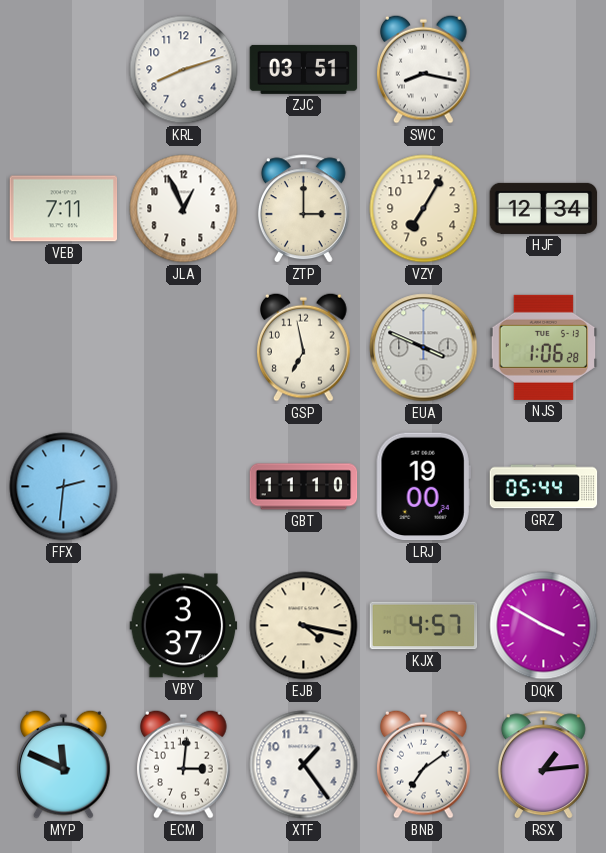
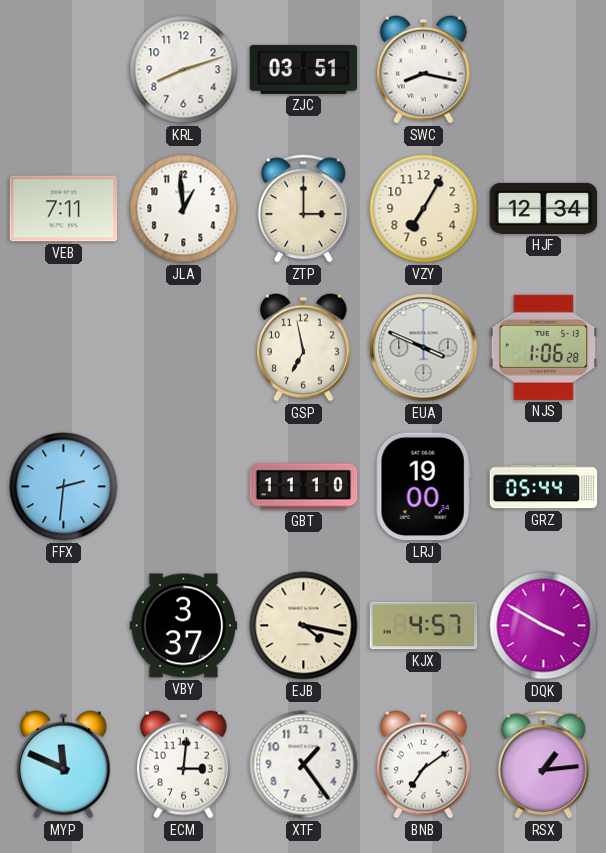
JLA: 12:56 -> 12:59
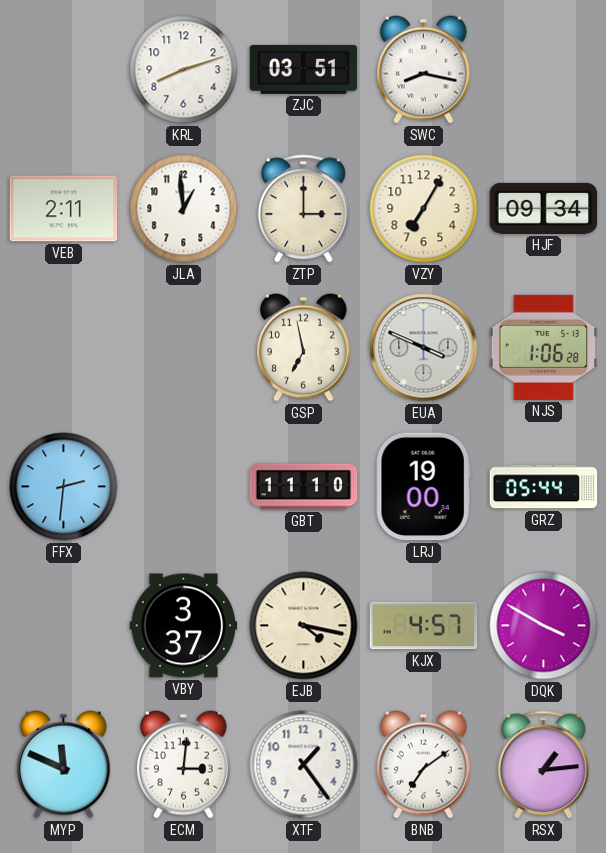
VEB: 7:11 -> 2:11
HJF: 12:34 -> 09:34
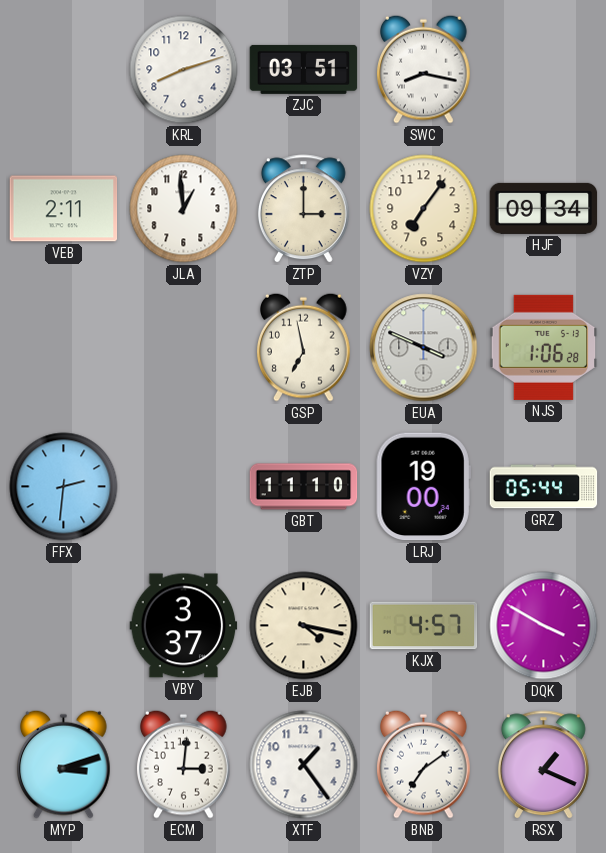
VZY: 7:05 -> 7:06
MYP: 11:49 -> 3:12
RSX: 1:14 -> 1:19
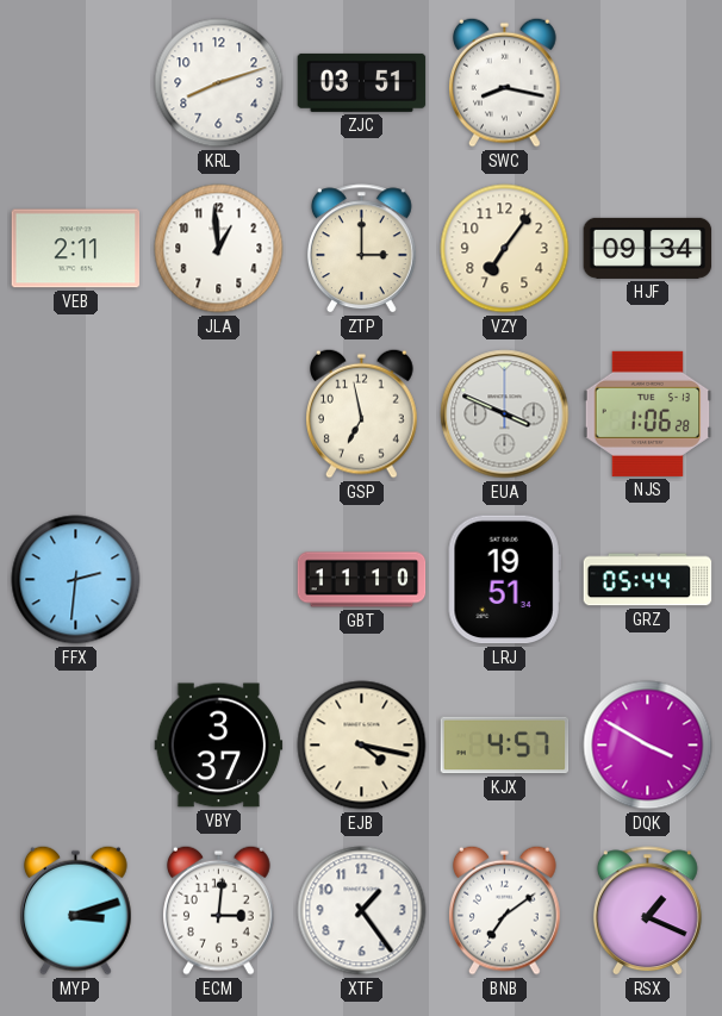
LRJ: 19:00 -> 19:51
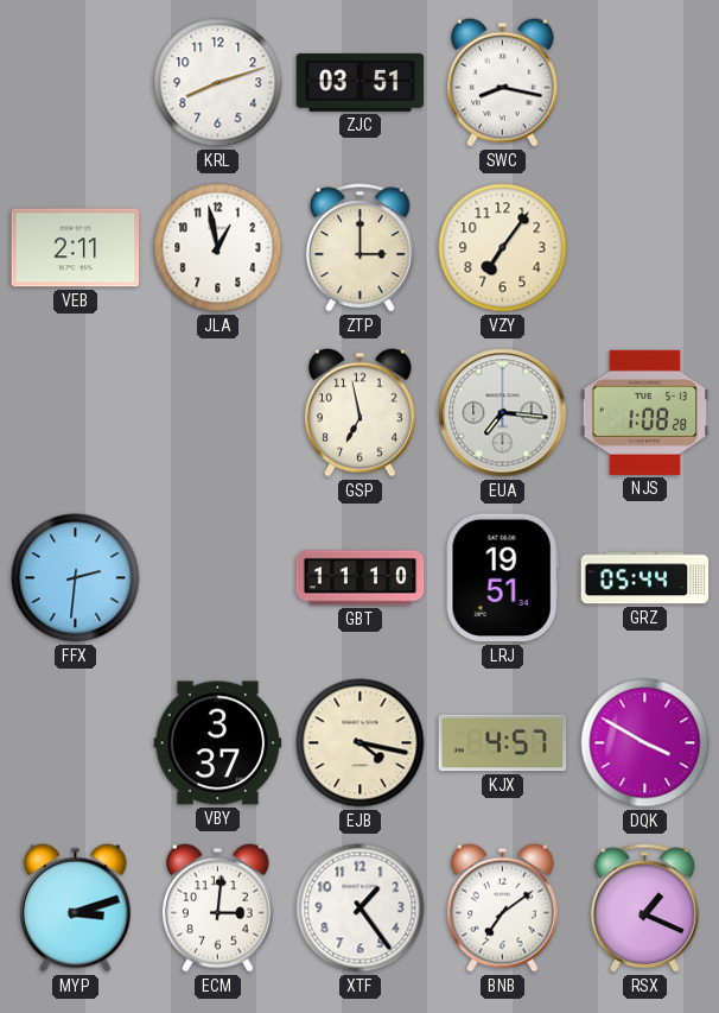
JLA: 12:59 -> 12:58
HJF: 09:34 -> none
EUA: 3:49 -> 7:16
NJS: 1:06 -> 1:08
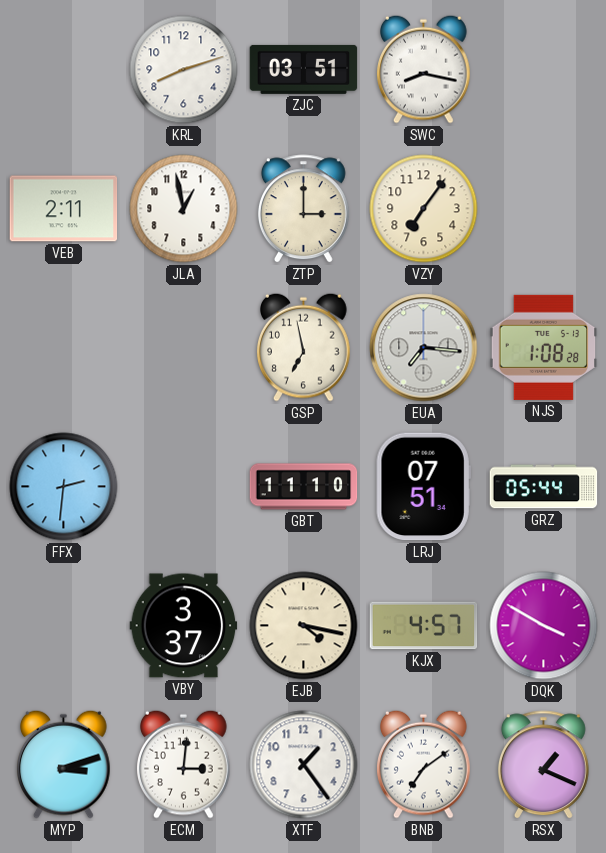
LRJ: 19:51 -> 07:51
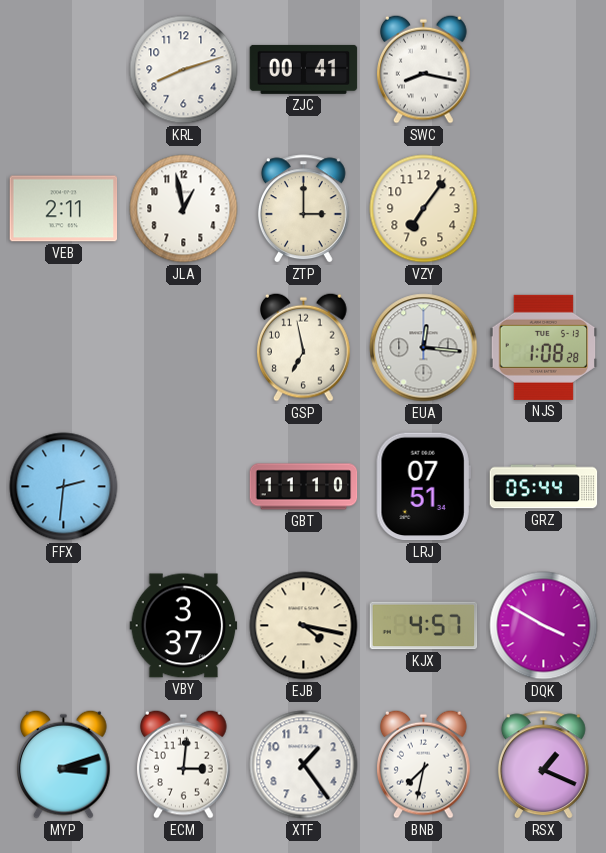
ZJC: 03:51 -> 00:41
EUA: 7:16 -> 12:16
BNB: 7:09 -> 7:32
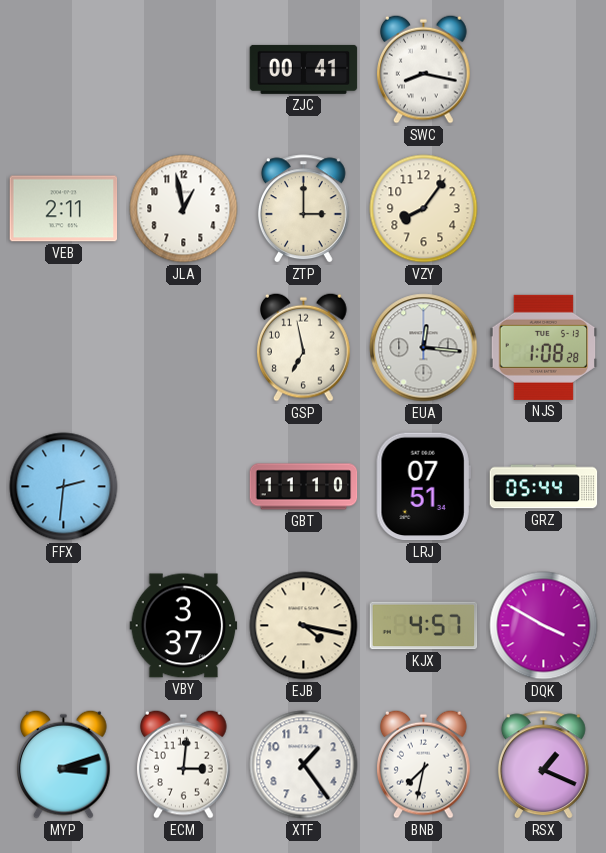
KRL: 8:12 -> none
VZY: 7:06 -> 8:06
